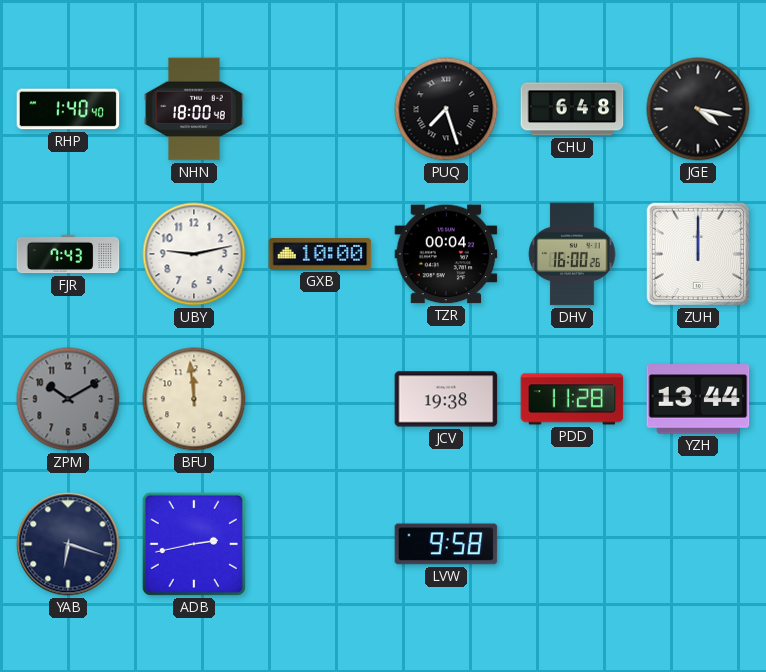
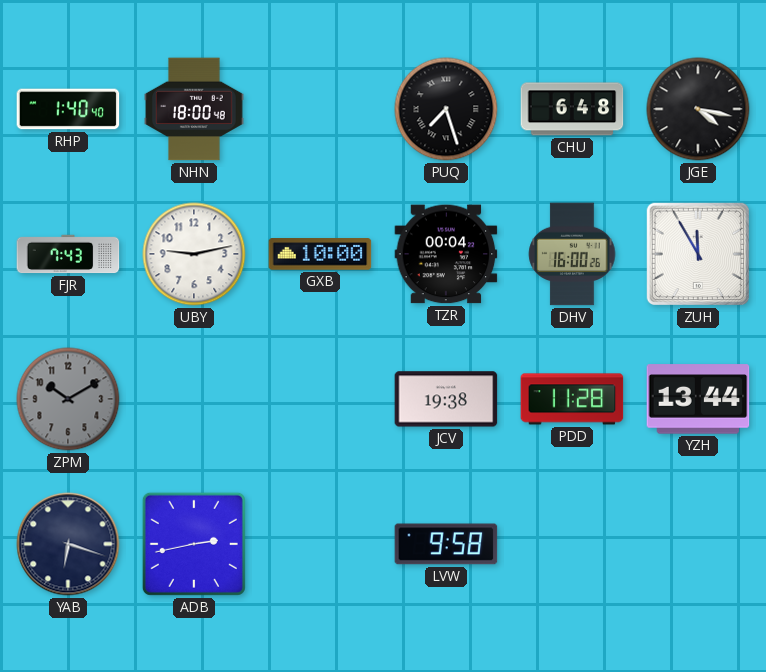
ZUH: 12:00 -> 11:55
BFU: 11:59 -> none
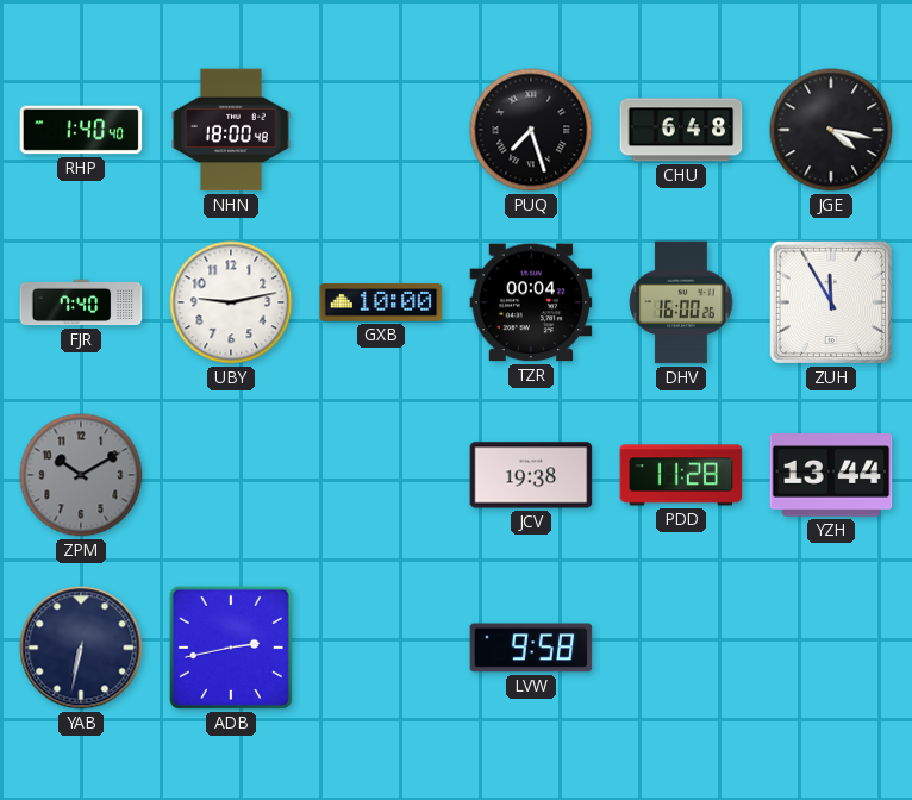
FJR: 7:43 -> 7:40
YAB: 6:18 -> 6:32
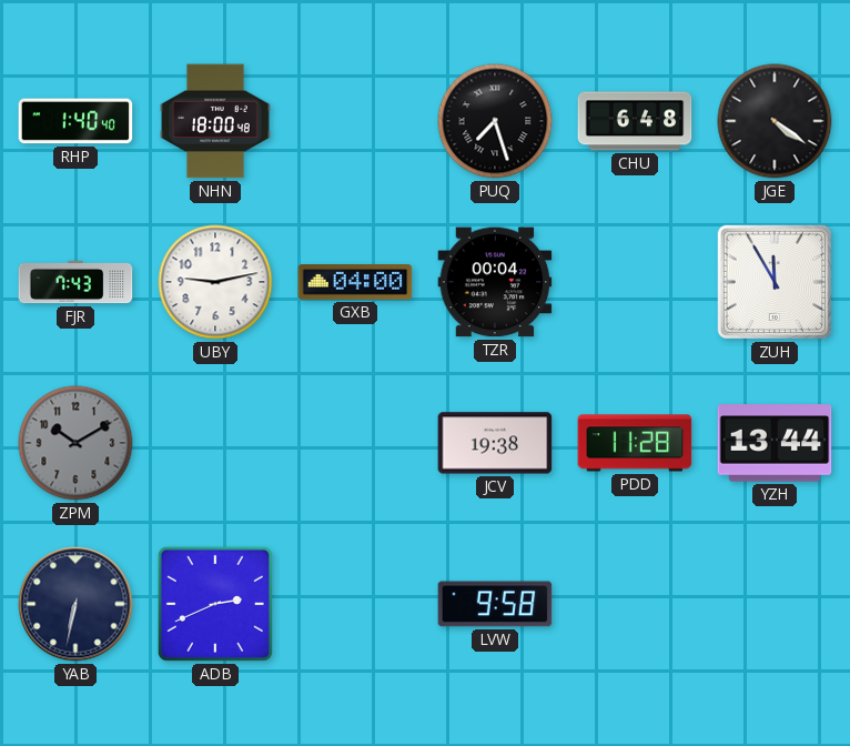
JGE: 4:17 -> 4:21
FJR: 7:40 -> 7:43
GXB: 10:00 -> 04:00
DHV: 16:00 -> none
ADB: 2:43 -> 2:41
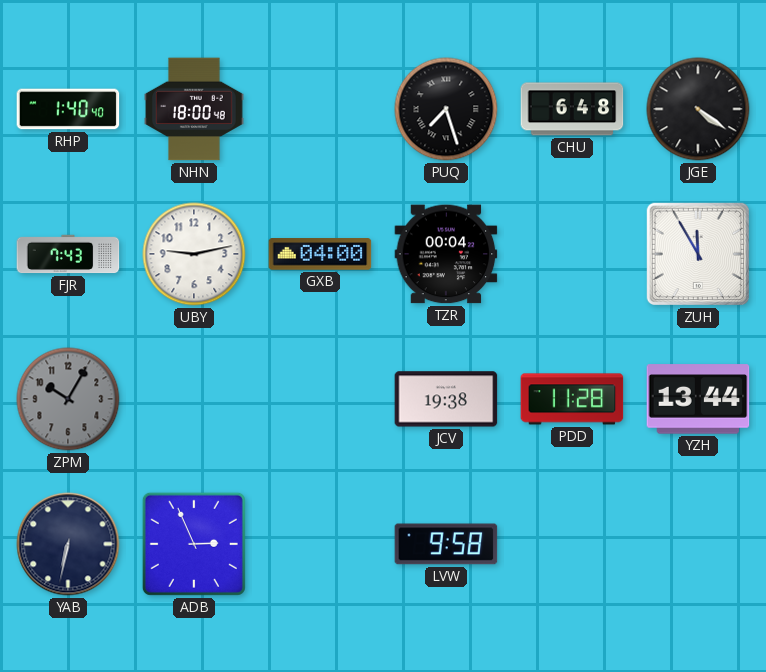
ZPM: 10:10 -> 10:05
ADB: 2:41 -> 2:56
